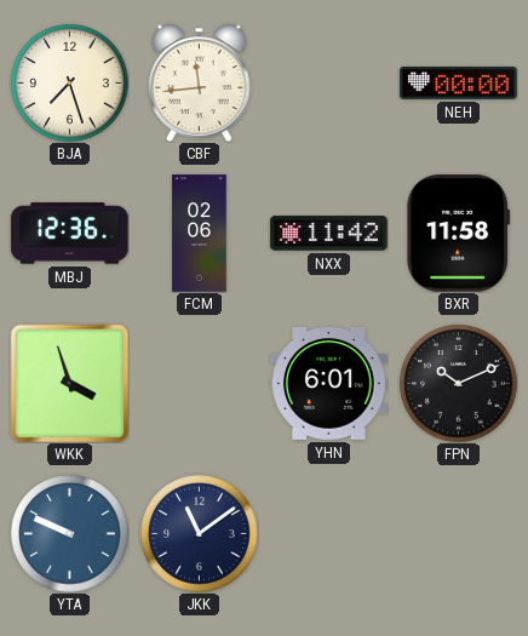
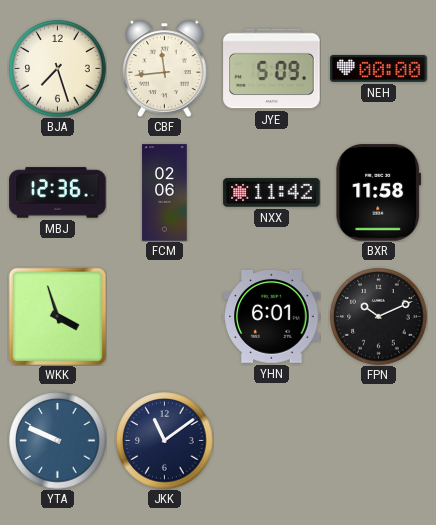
JYE: none -> 5:09
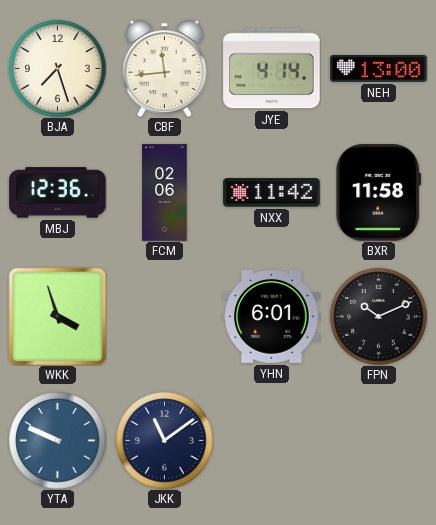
JYE: 5:09 -> 4:14
NEH: 00:00 -> 13:00
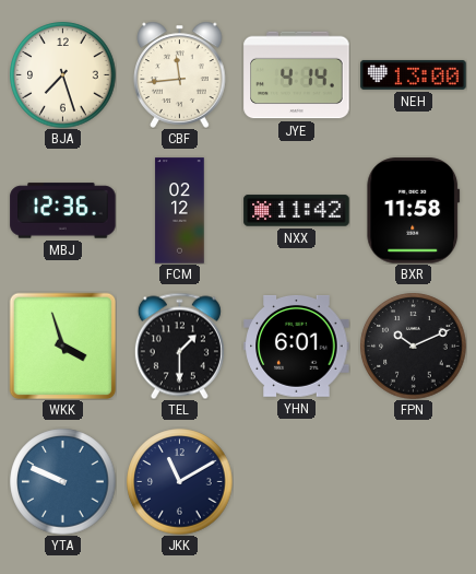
FCM: 02:06 -> 02:12
TEL: none -> 1:30
JKK: 11:09 -> 11:10
